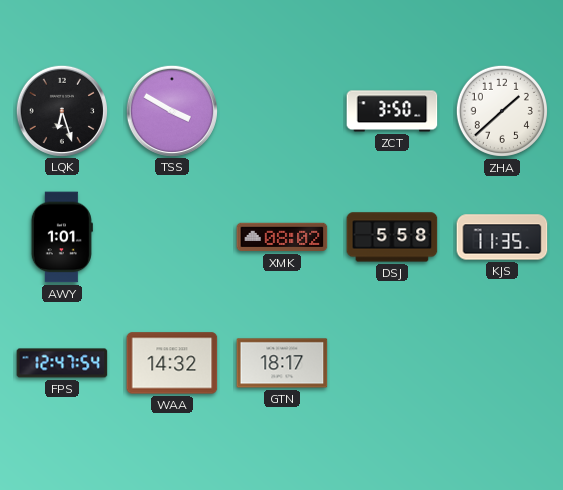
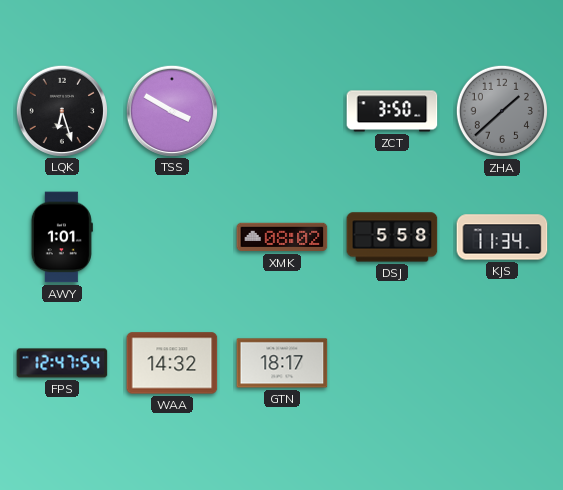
ZHA dial: white -> grey
KJS: 11:35 -> 11:34
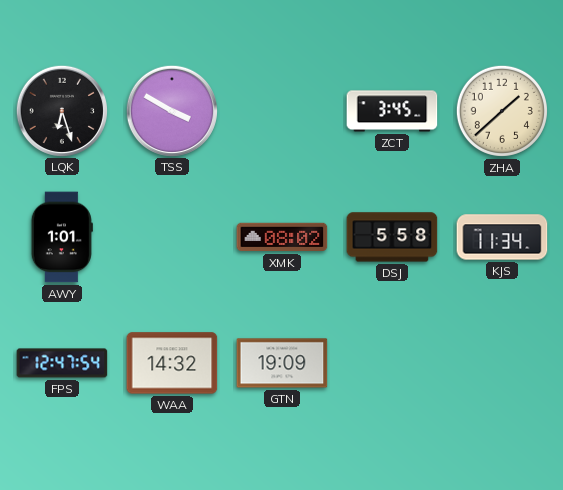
ZCT: 3:50 -> 3:45
ZHA dial: grey -> cream
GTN: 18:17 -> 19:09
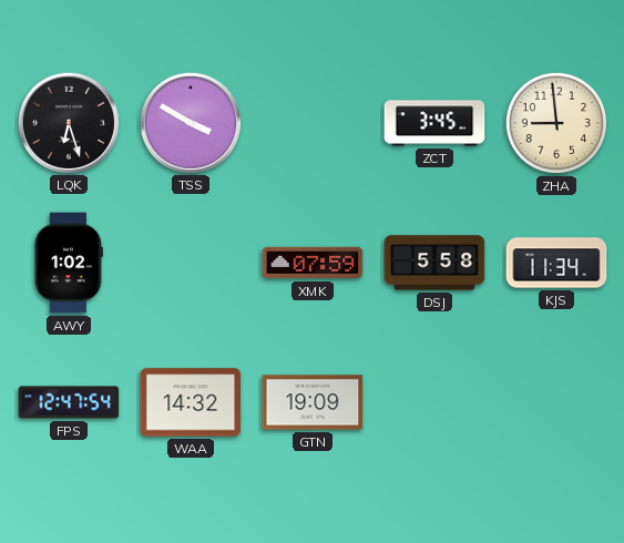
ZHA: 1:38 -> 8:59
AWY: 1:01 -> 1:02
XMK: 08:02 -> 07:59
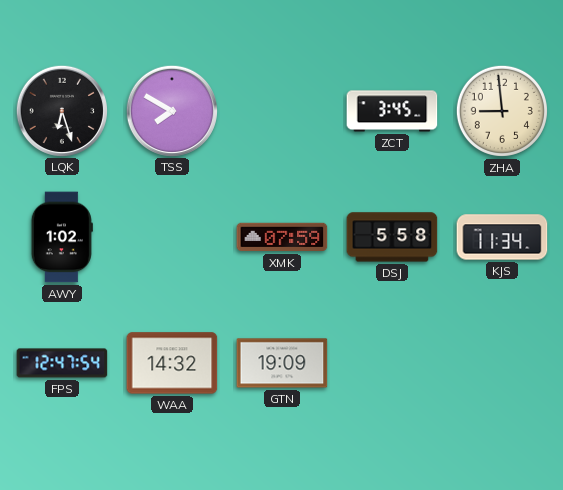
TSS: 3:50 -> 7:50
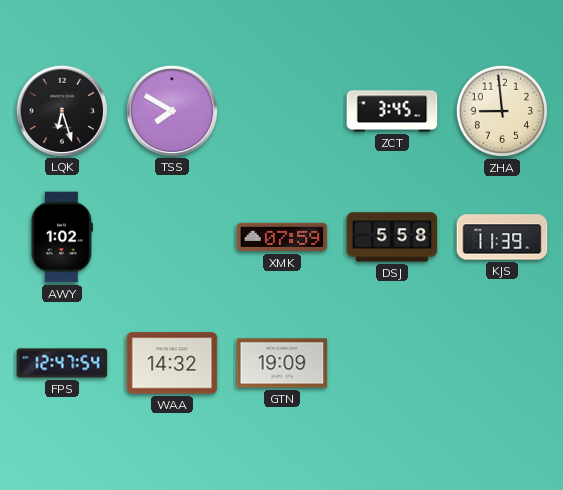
KJS: 11:34 -> 11:39
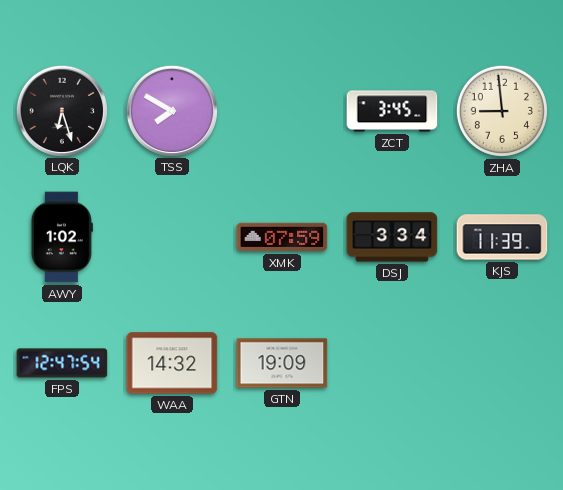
DSJ: 5:58 -> 3:34
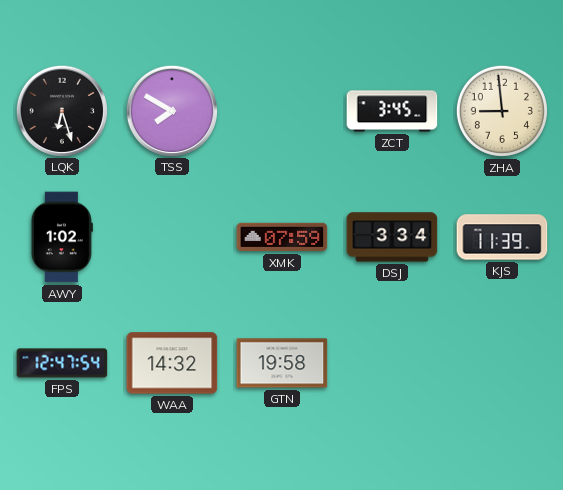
GTN: 19:09 -> 19:58
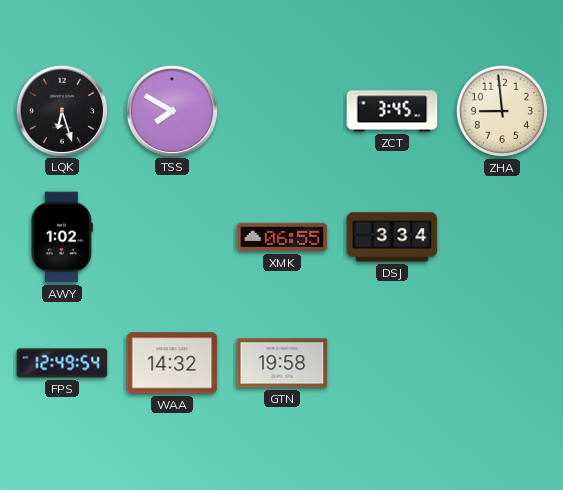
XMK: 07:59 -> 06:55
KJS: 11:39 -> none
FPS: 12:47 -> 12:49
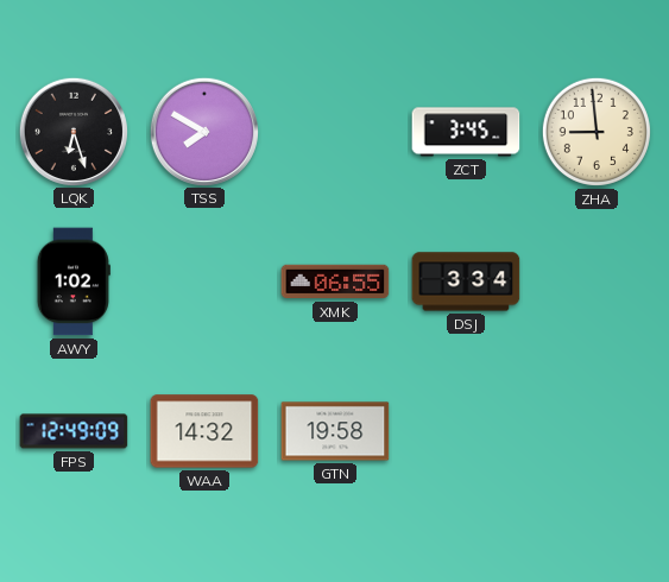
FPS: 12:49:54 -> 12:49:09
